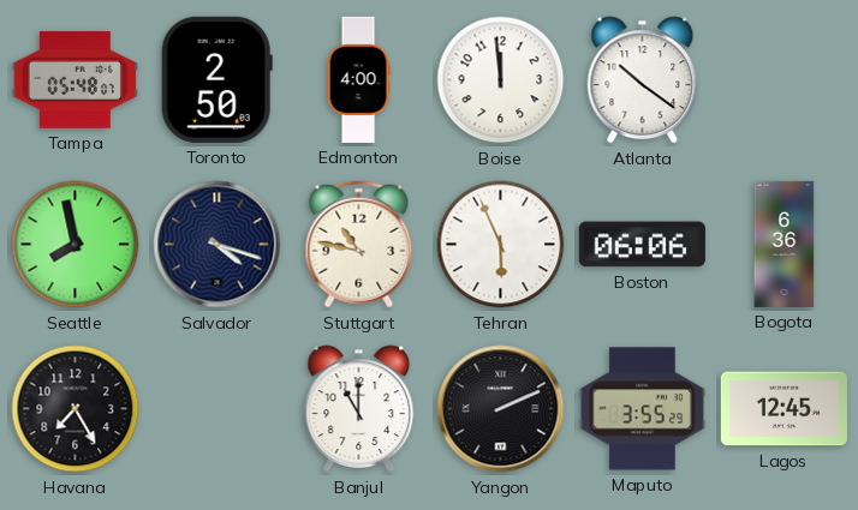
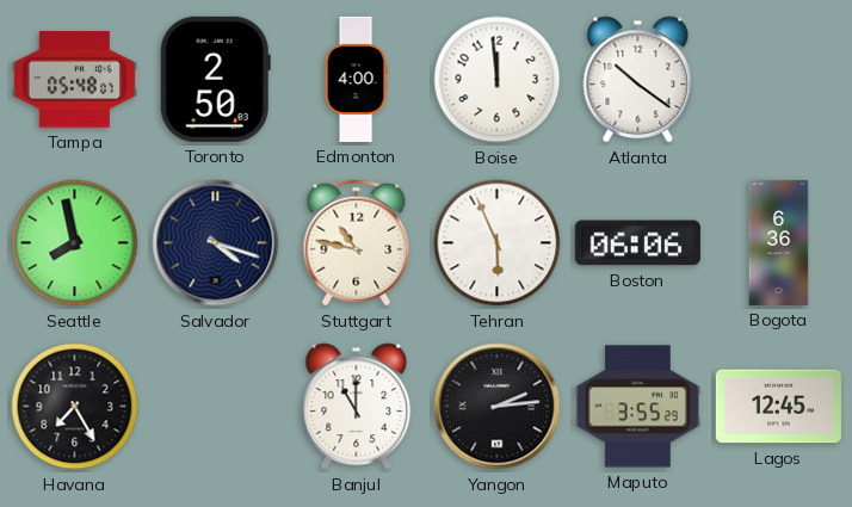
Yangon: 2:11 -> 2:14
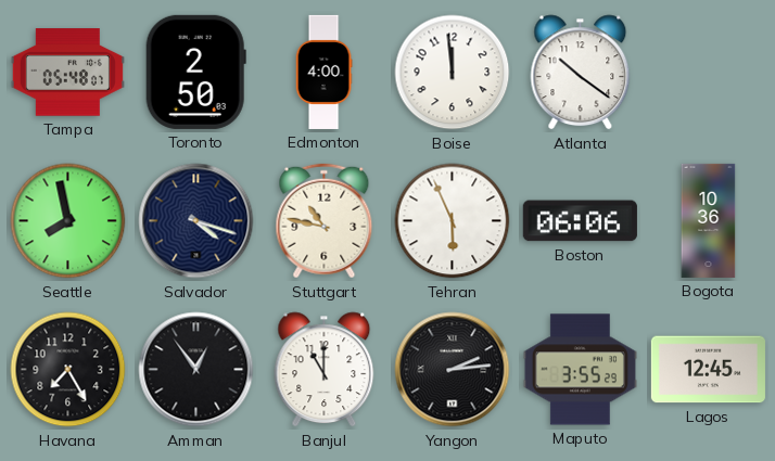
Bogota: 6:36 -> 10:36
Amman: none -> 12:54
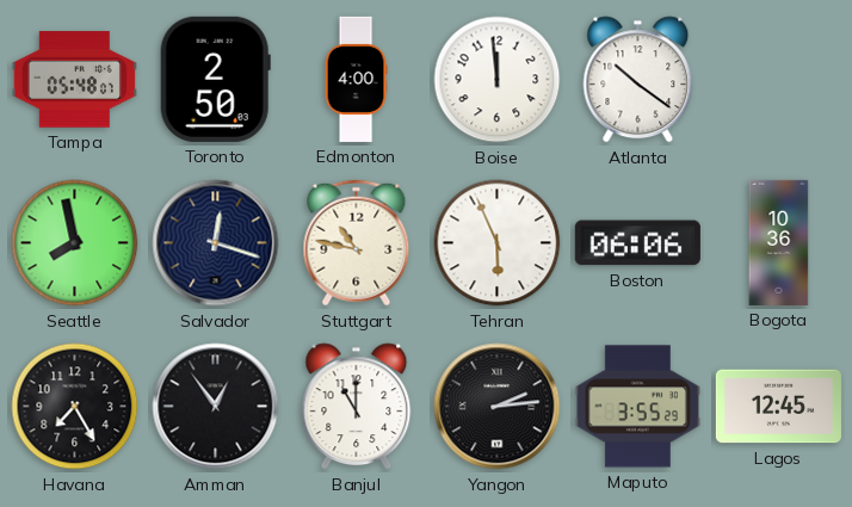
Salvador: 4:18 -> 12:18
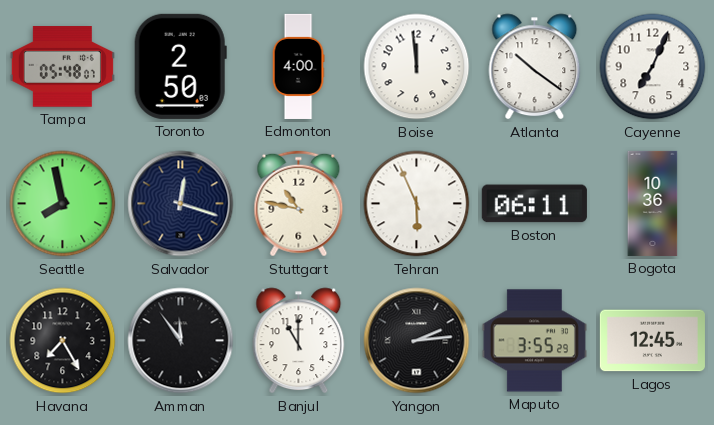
Cayenne: none -> 7:04
Boston: 06:06 -> 06:11
Amman: 12:54 -> 11:54
